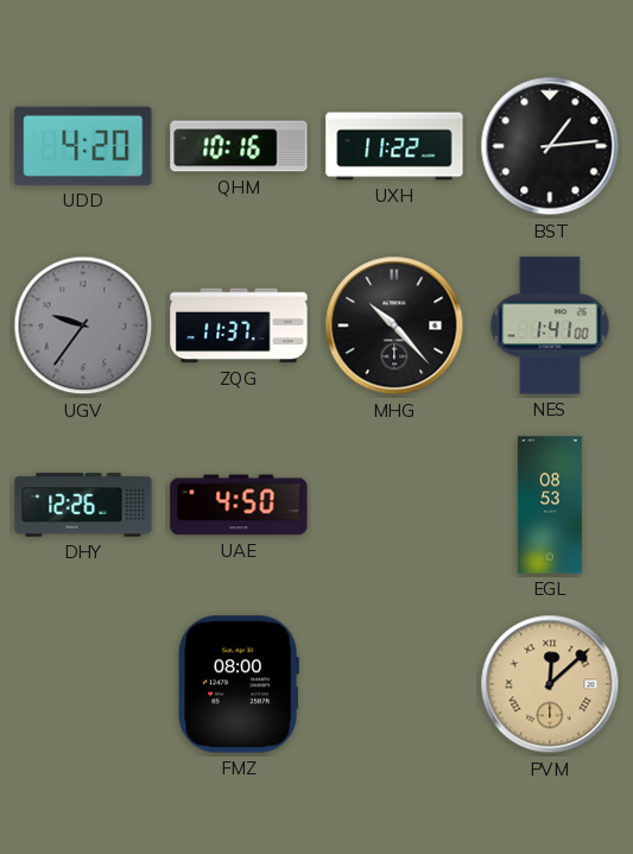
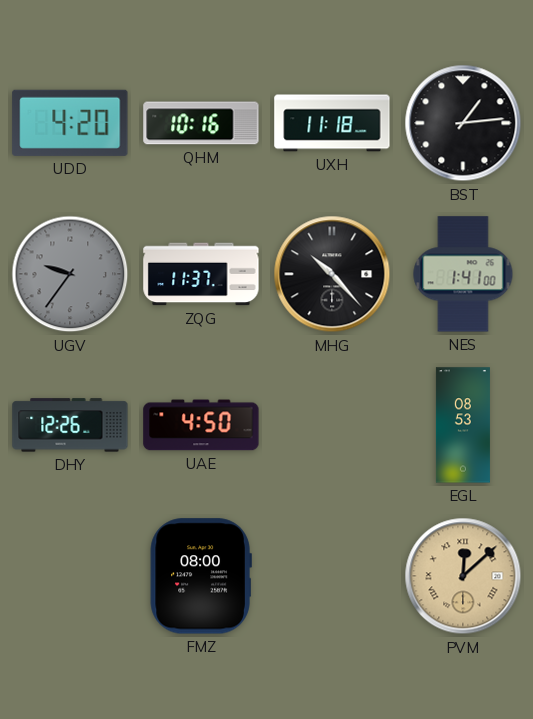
UXH: 11:22 -> 11:18
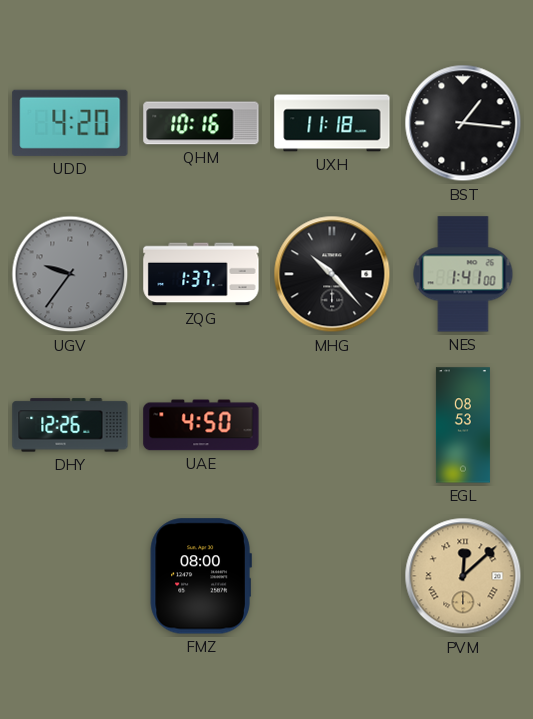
BST: 1:14 -> 1:16
ZQG: 11:37 -> 1:37
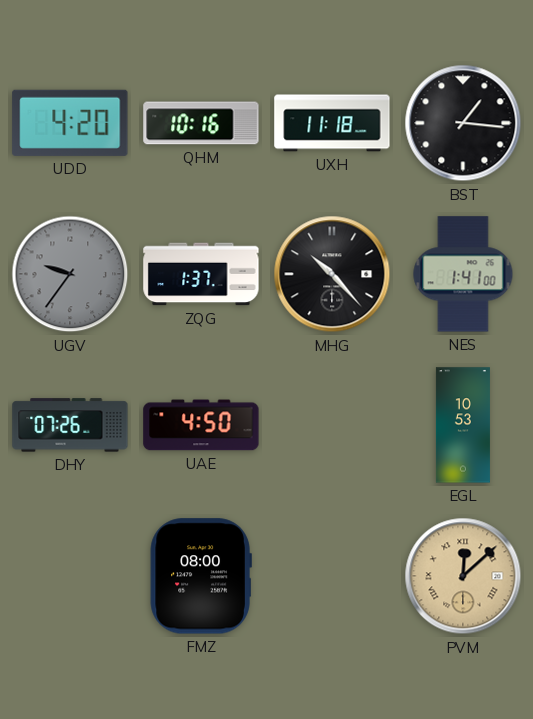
DHY: 12:26 -> 07:26
EGL: 08:53 -> 10:53
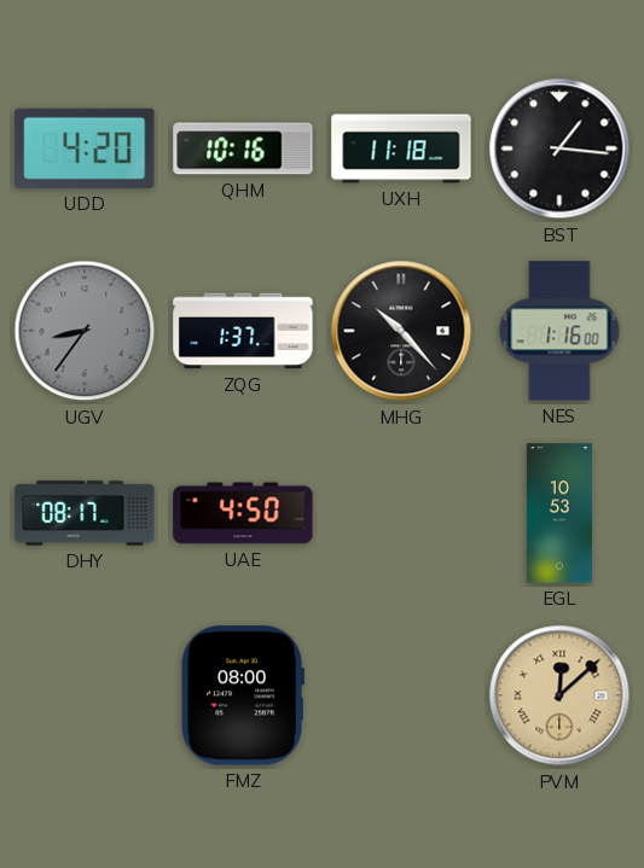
UGV: 9:36 -> 8:36
NES: 1:41 -> 1:16
DHY: 07:26 -> 08:17
